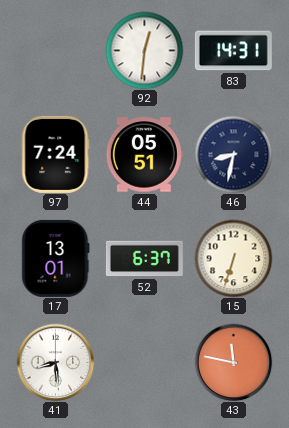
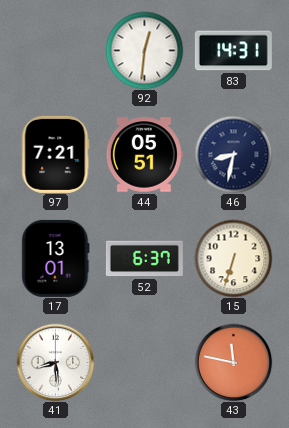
97: 7:24 -> 7:21
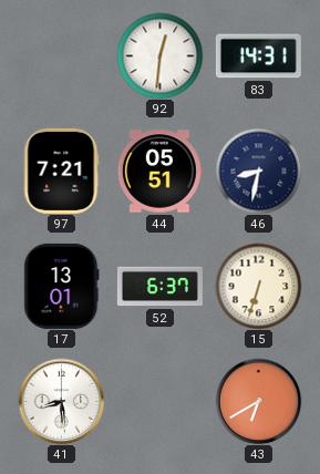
43: 11:47 -> 6:40
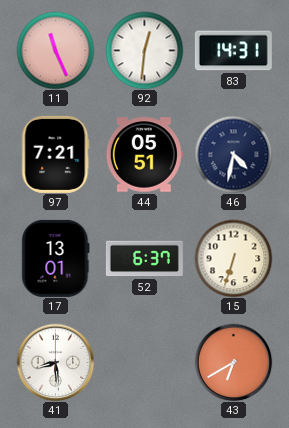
11: none -> 11:26
46: 8:32 -> 4:32
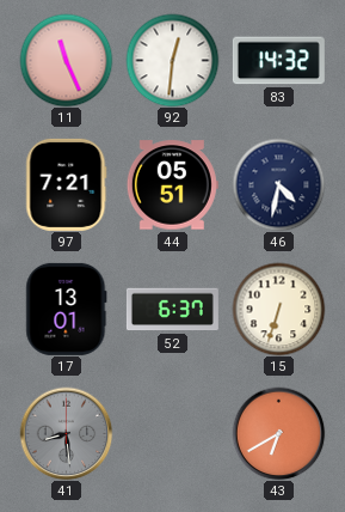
83: 14:31 -> 14:32
41 dial: white -> grey
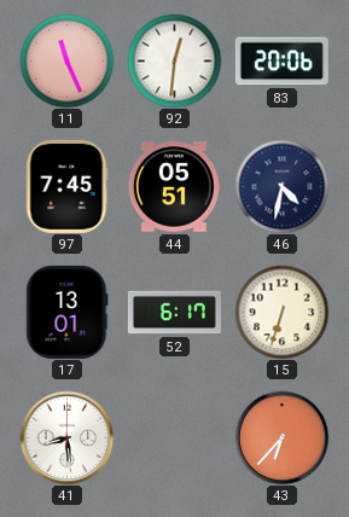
83: 14:32 -> 20:06
97: 7:21 -> 7:45
52: 6:37 -> 6:17
41 dial: grey -> white
43: 6:40 -> 6:37
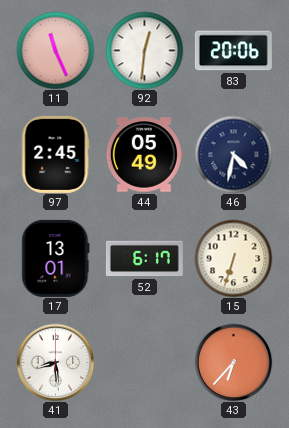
97: 7:45 -> 2:45
44: 05:51 -> 05:49
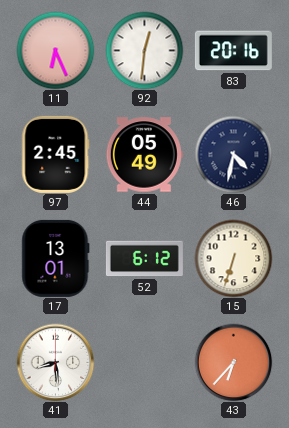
11: 11:26 -> 6:26
83: 20:06 -> 20:16
52: 6:17 -> 6:12
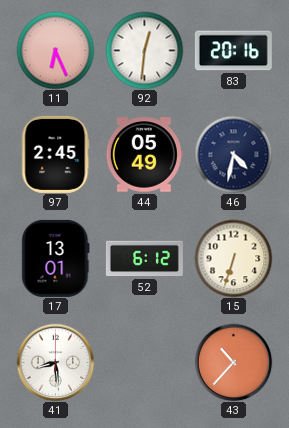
43: 6:37 -> 10:37
